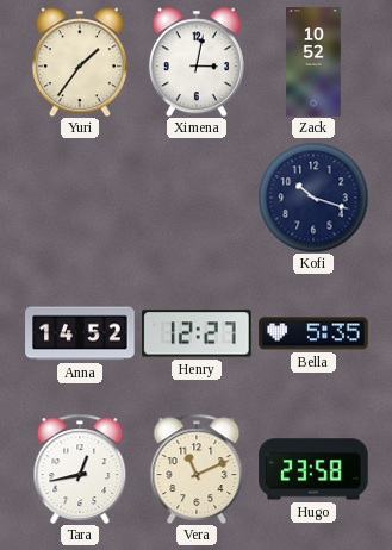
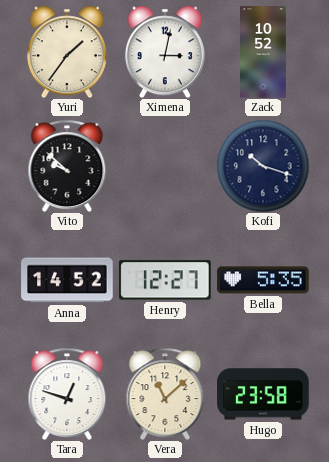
Vito: none -> 9:52
Tara: 12:43 -> 12:48
Vera: 11:11 -> 11:08
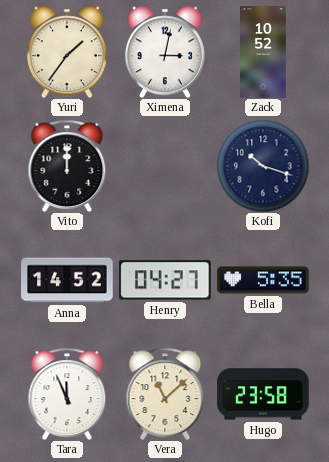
Vito: 9:52 -> 12:00
Henry: 12:27 -> 04:27
Tara: 12:48 -> 11:56
